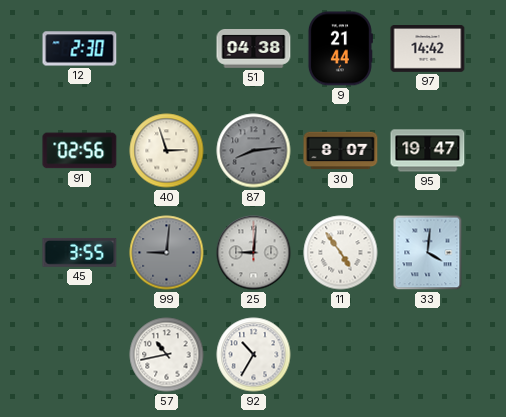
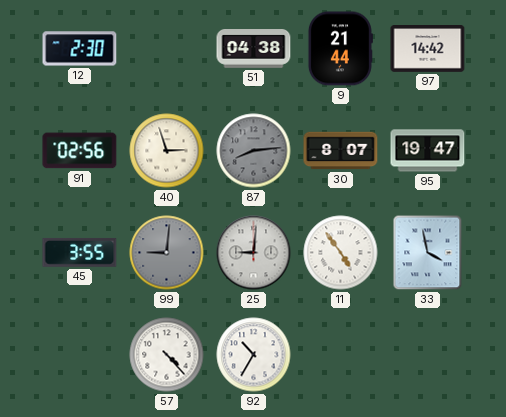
33: 4:01 -> 3:58
57: 10:43 -> 4:23
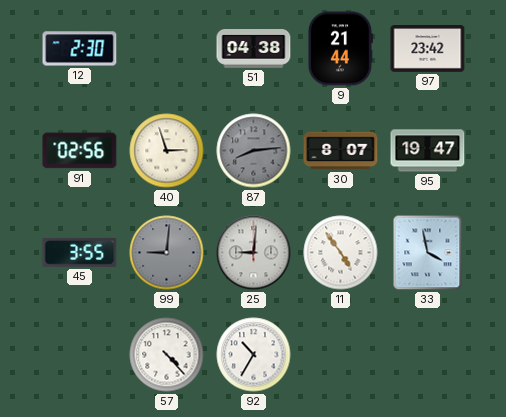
97: 14:42 -> 23:42
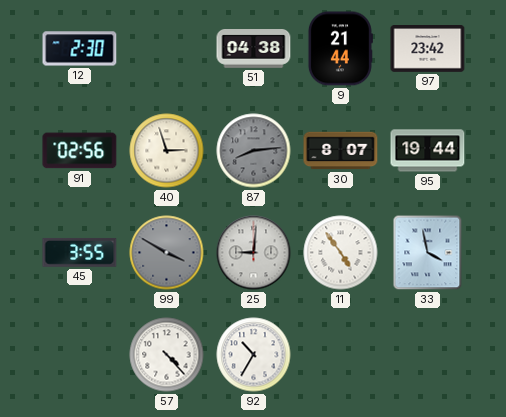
95: 19:47 -> 19:44
99: 9:01 -> 3:50
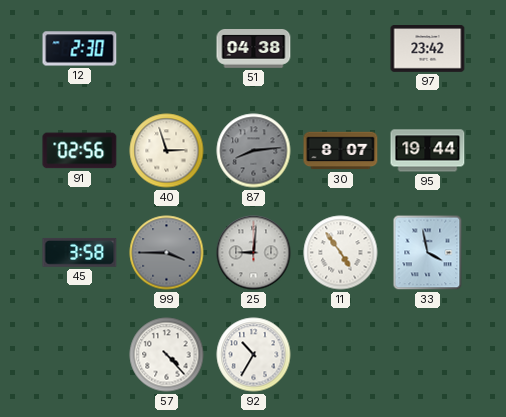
9: 21:44 -> none
45: 3:55 -> 3:58
99: 3:50 -> 3:45
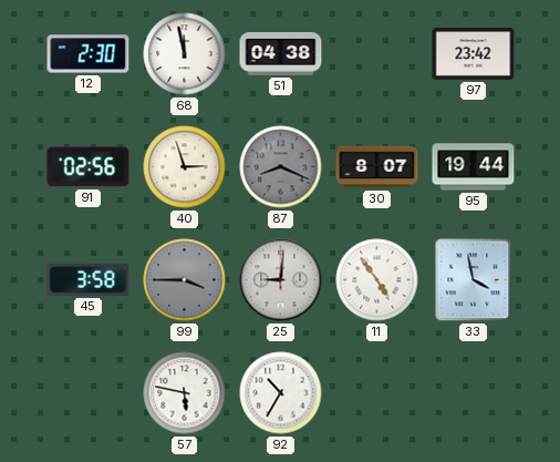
68: none -> 11:58
87: 8:14 -> 8:19
57: 4:23 -> 5:47
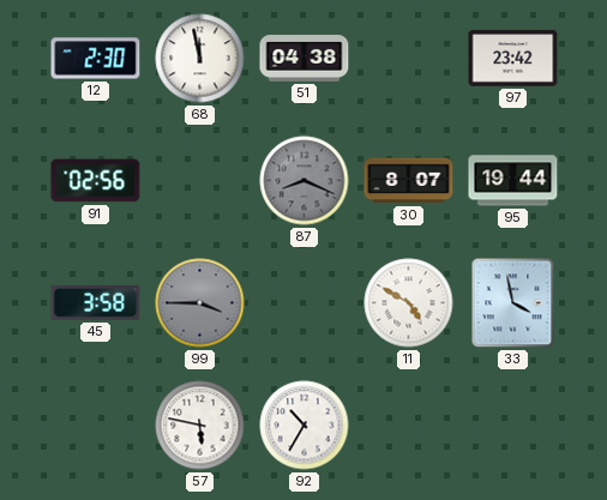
40: 2:57 -> none
25: 9:01 -> none
11: 4:54 -> 4:50
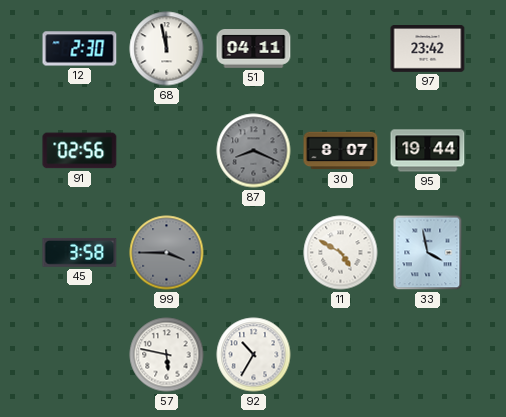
51: 04:38 -> 04:11
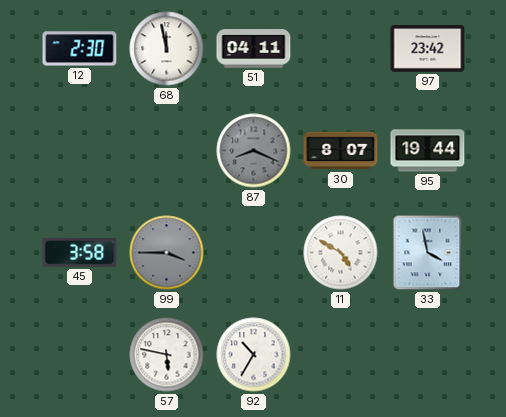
91: 02:56 -> none
